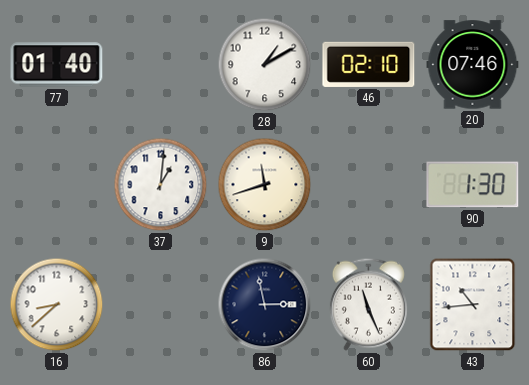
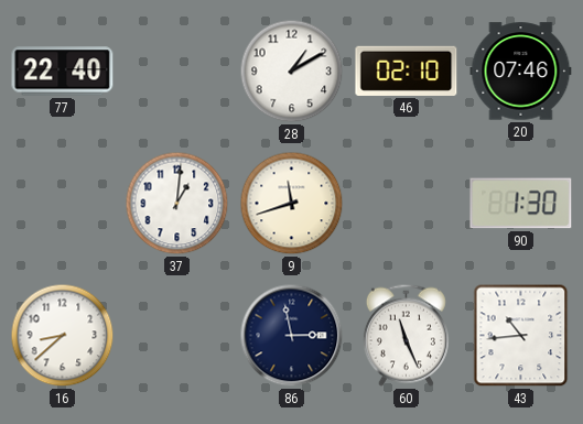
77: 01:40 -> 22:40
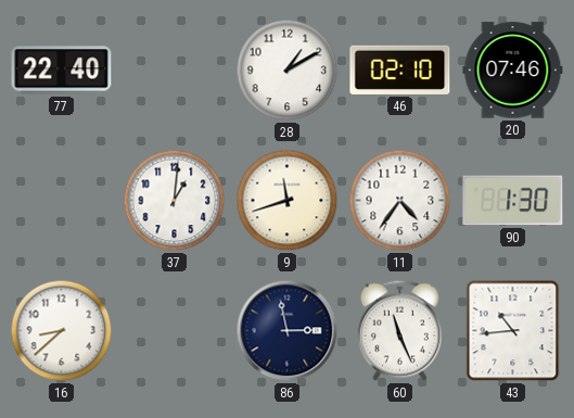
11: none -> 4:36
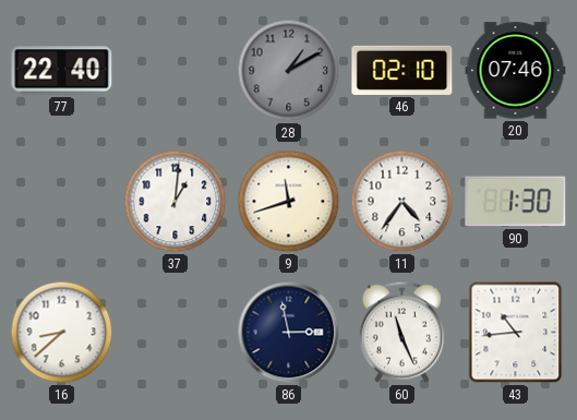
28 dial: white -> grey
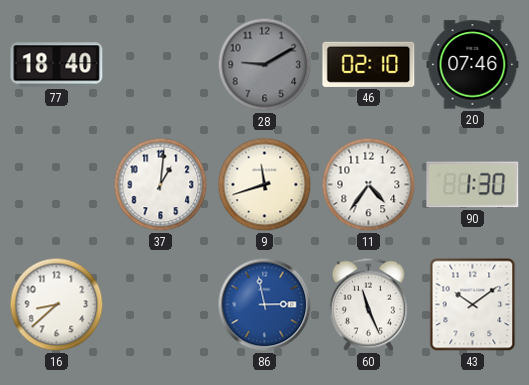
77: 22:40 -> 18:40
28: 1:10 -> 9:10
86 dial: navy -> blue
43: 10:44 -> 10:09
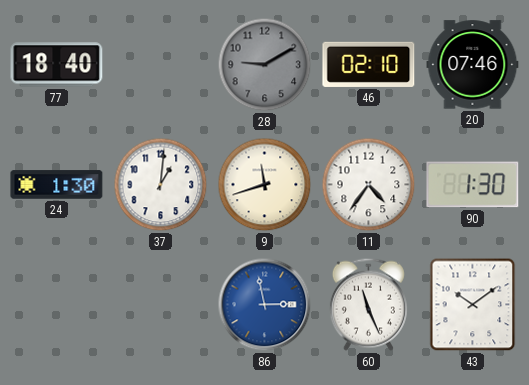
24: none -> 1:30
16: 8:38 -> none
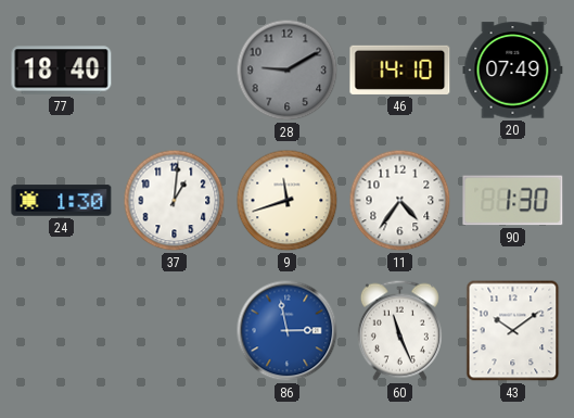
46: 02:10 -> 14:10
20: 07:46 -> 07:49
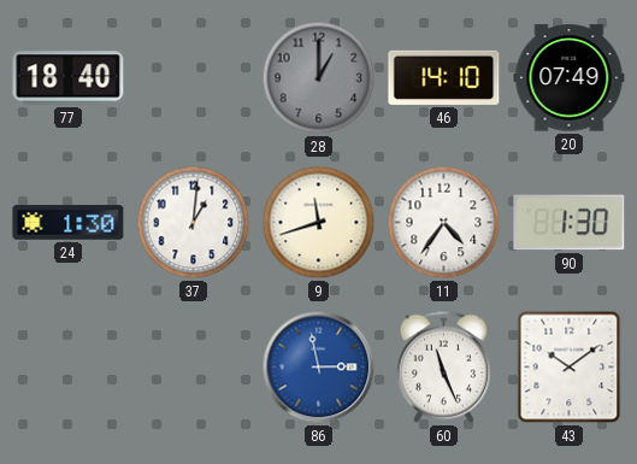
28: 9:10 -> 1:00
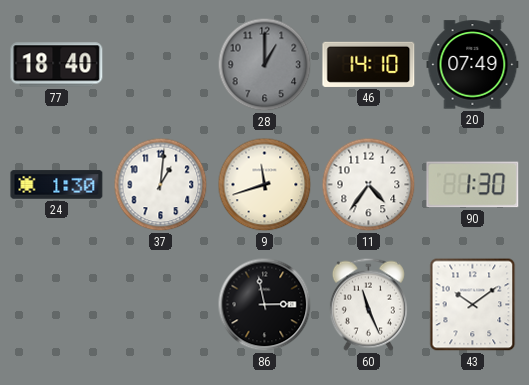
86 dial: blue -> black
